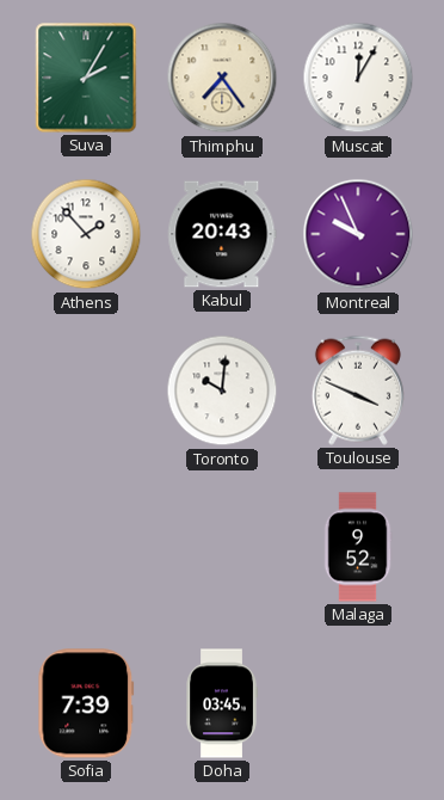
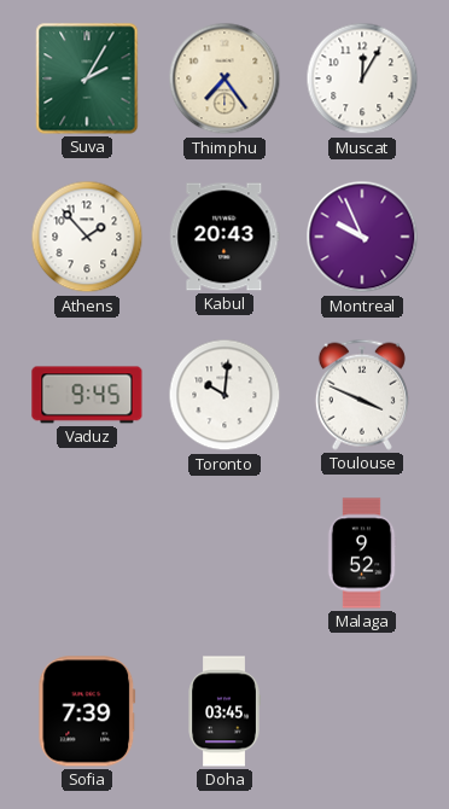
Vaduz: none -> 9:45
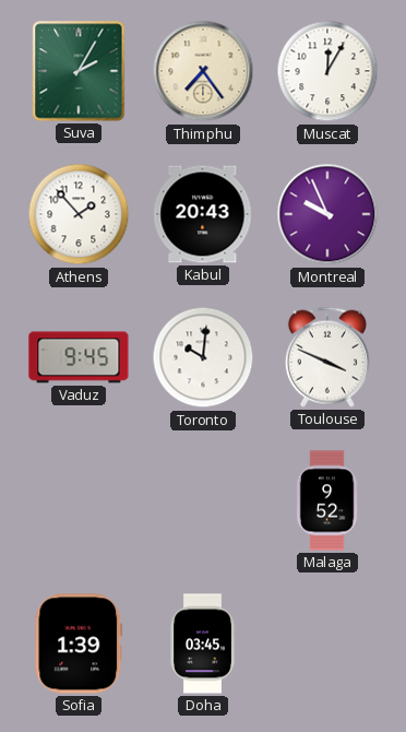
Sofia: 7:39 -> 1:39
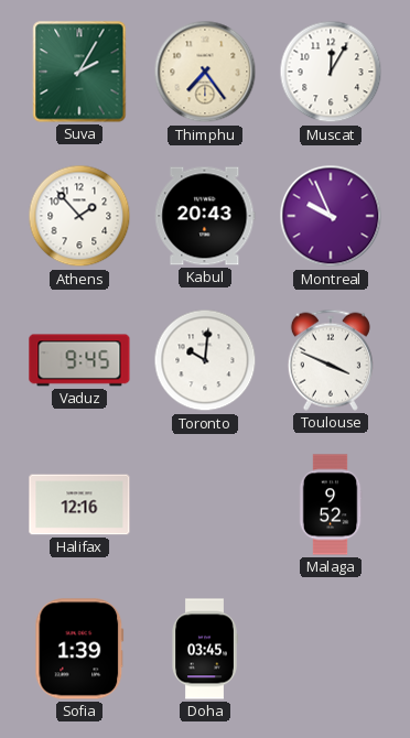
Halifax: none -> 12:16
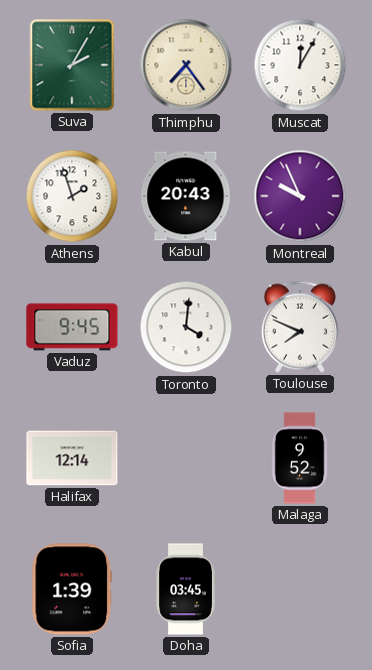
Athens: 1:53 -> 1:57
Toronto: 10:01 -> 4:01
Toulouse: 3:49 -> 7:49
Halifax: 12:16 -> 12:14
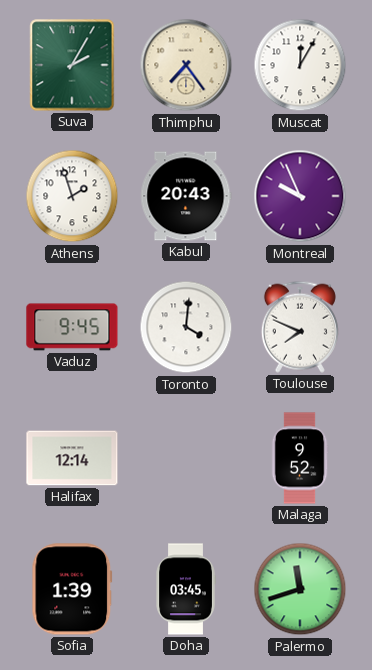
Palermo: none -> 11:42
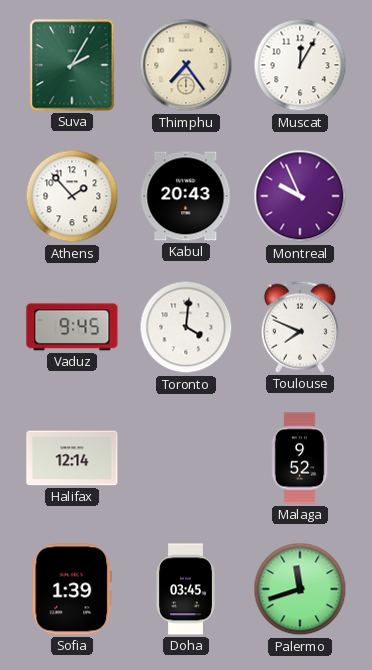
Athens: 1:57 -> 1:53
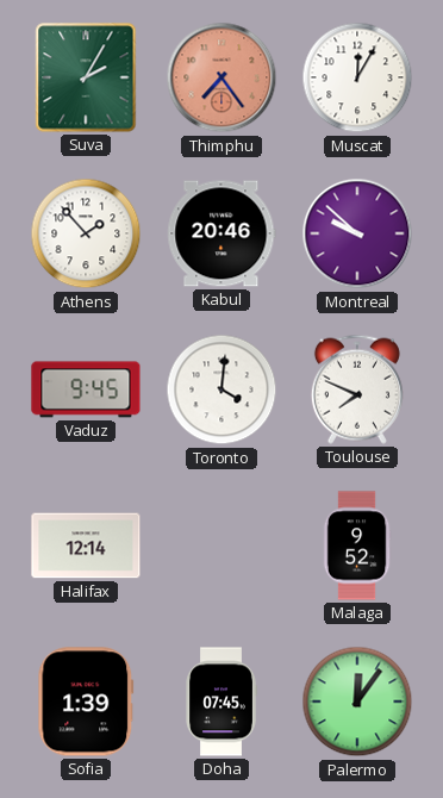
Thimphu dial: cream -> salmon
Kabul: 20:43 -> 20:46
Montreal: 9:56 -> 9:52
Doha: 03:45 -> 07:45
Palermo: 11:42 -> 12:06
